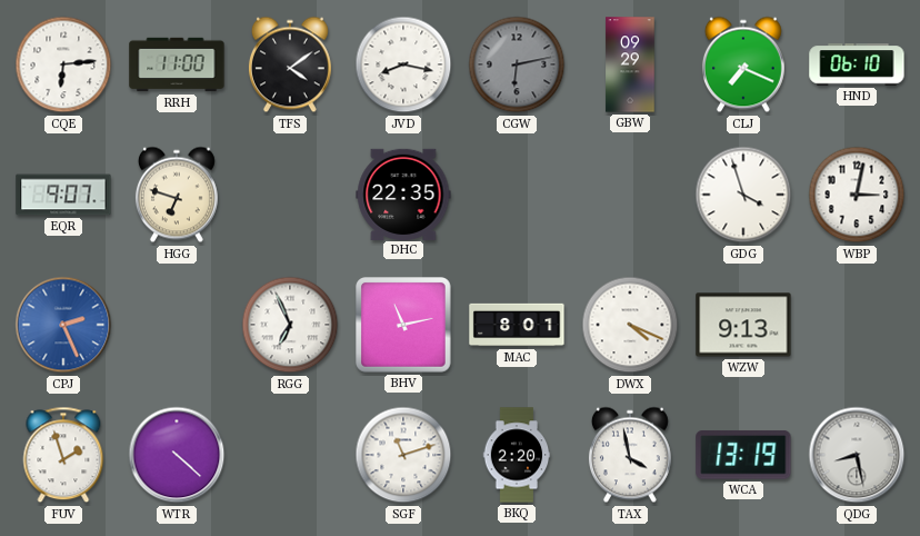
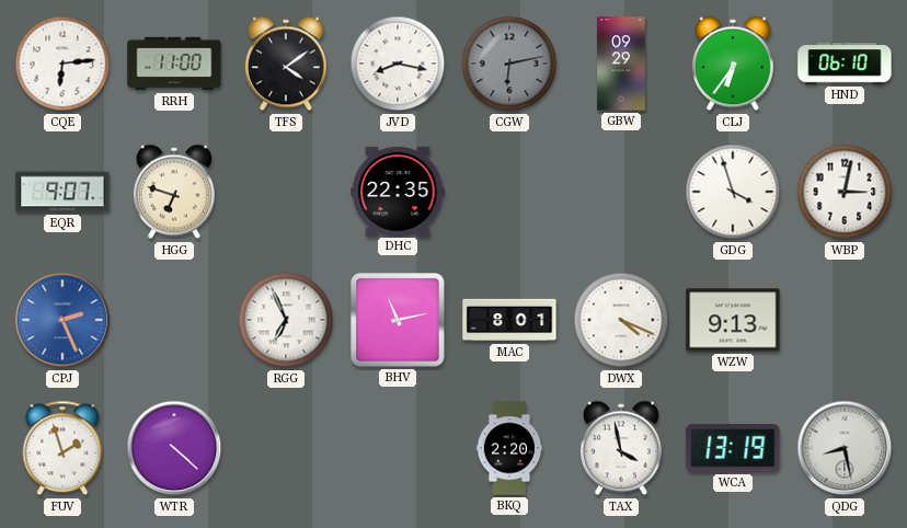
CLJ: 7:19 -> 6:36
SGF: 11:12 -> none
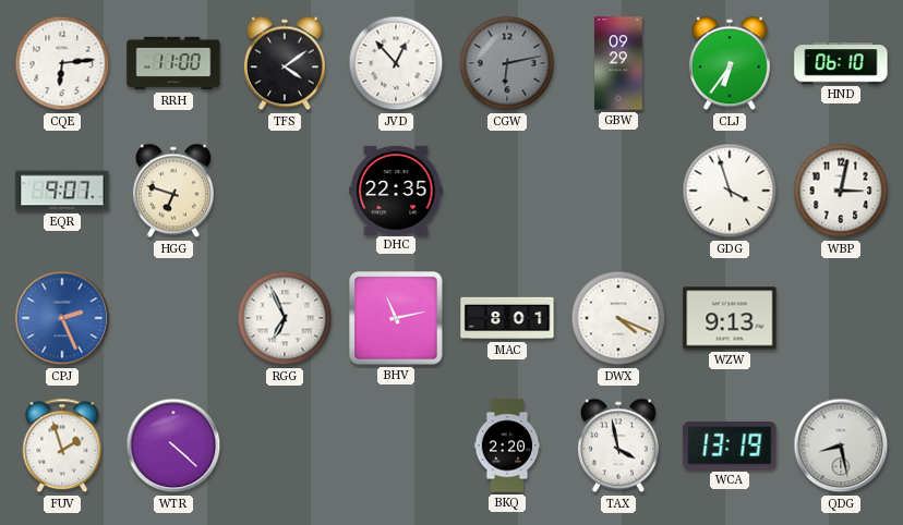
JVD: 8:17 -> 12:53
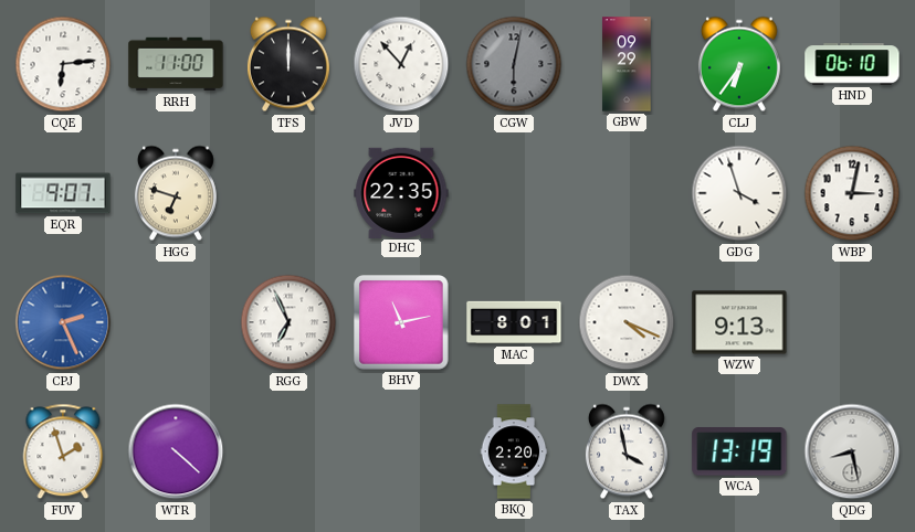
TFS: 4:09 -> 12:00
CGW: 6:13 -> 6:02
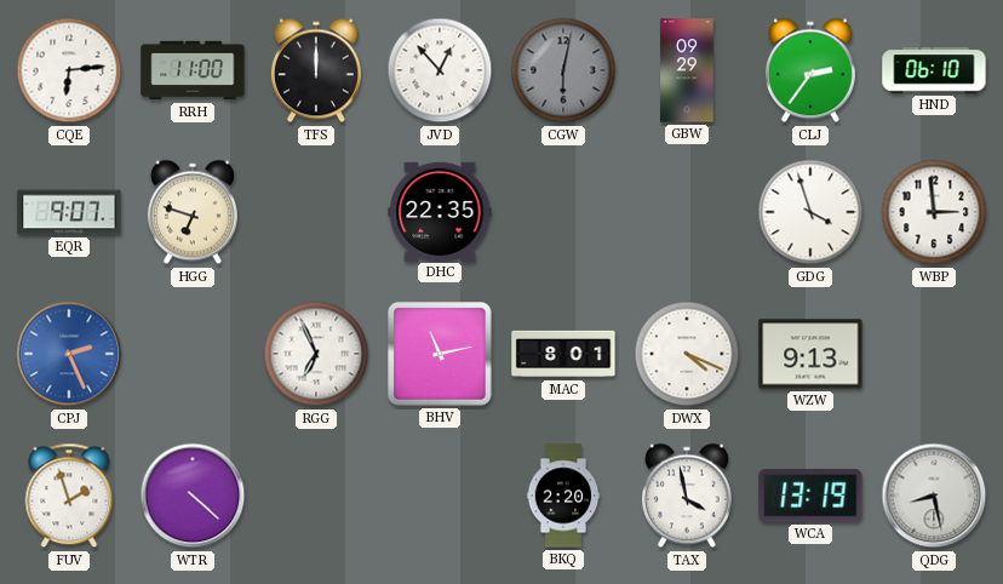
CLJ: 6:36 -> 2:36
WBP: 3:02 -> 2:59
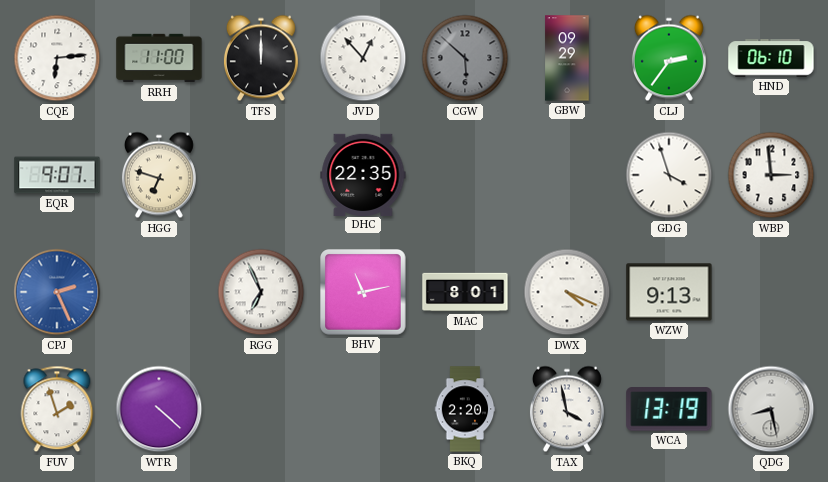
CGW: 6:02 -> 5:52
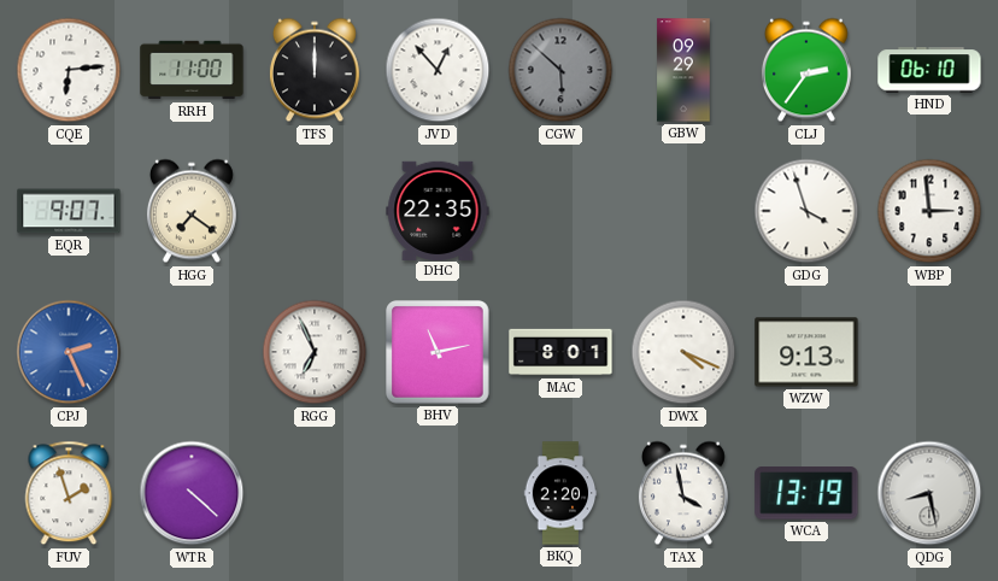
HGG: 6:48 -> 7:21
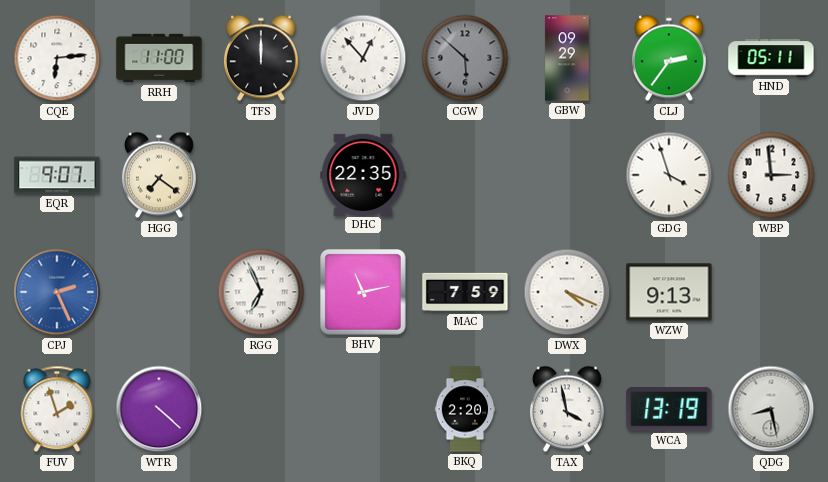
HND: 06:10 -> 05:11
MAC: 8:01 -> 7:59
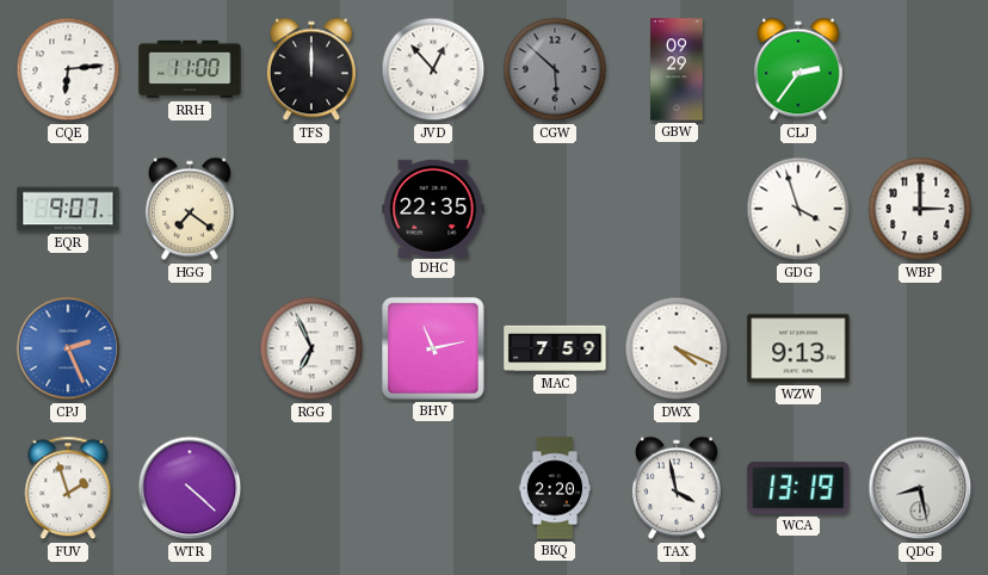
HND: 05:11 -> none
WBP: 2:59 -> 3:00
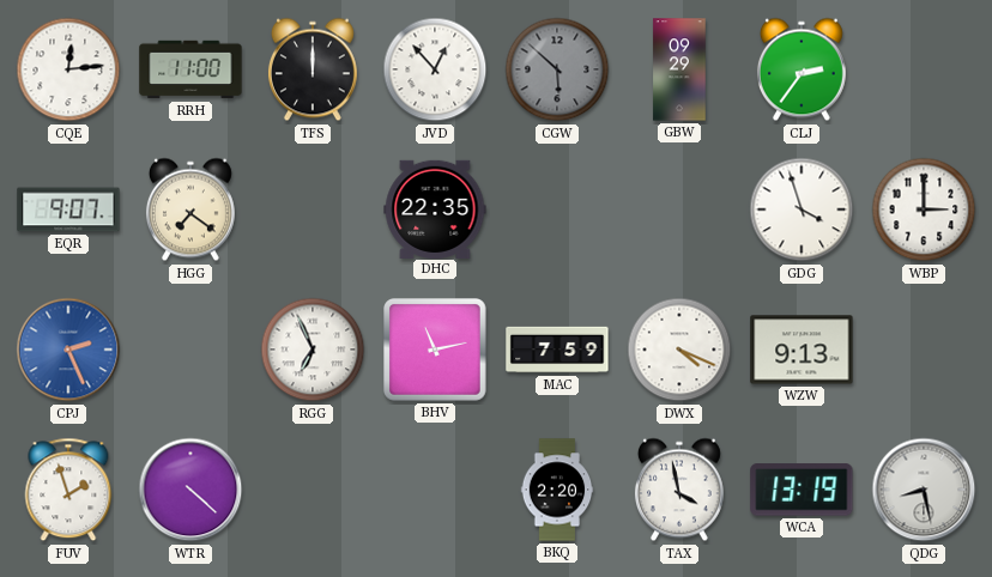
CQE: 6:14 -> 12:14
